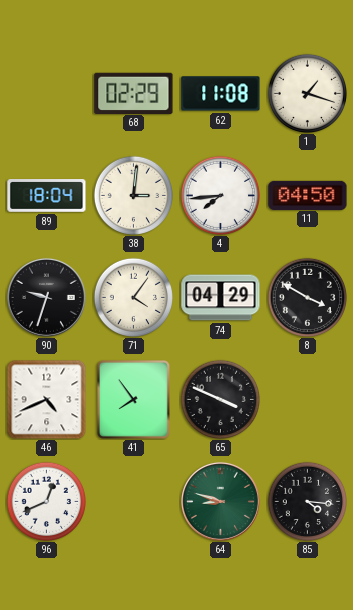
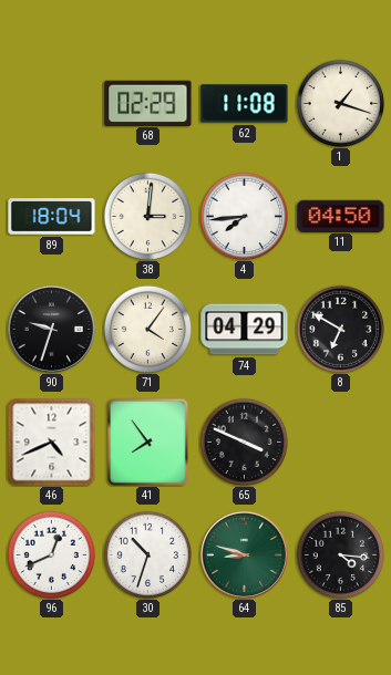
8: 3:50 -> 6:50
30: none -> 10:33
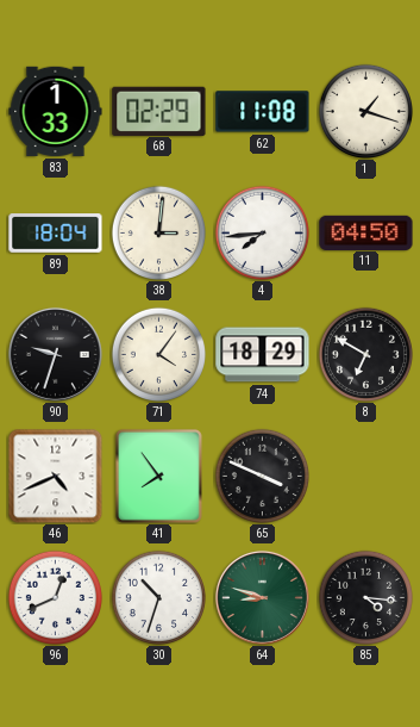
83: none -> 1:33
74: 04:29 -> 18:29
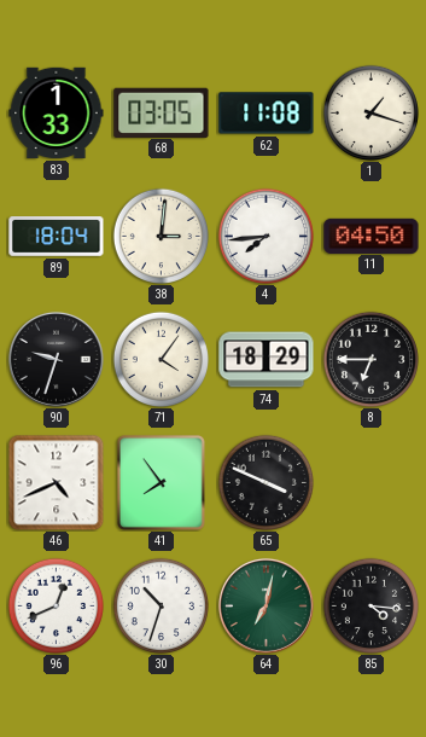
68: 02:29 -> 03:05
8: 6:50 -> 6:45
64: 8:48 -> 7:02
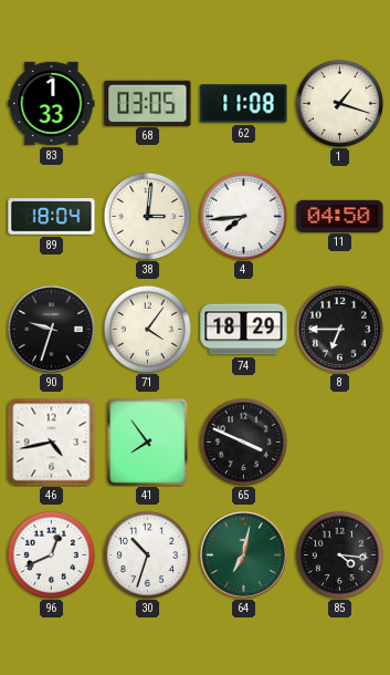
46: 4:41 -> 4:43
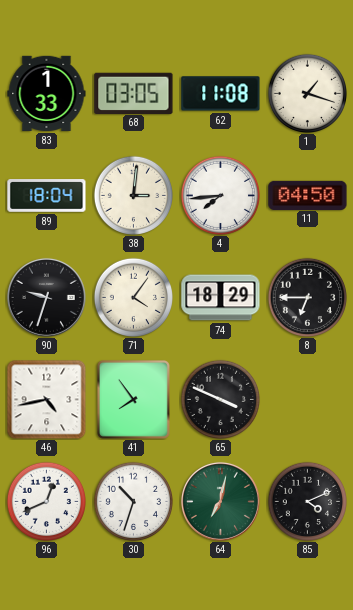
85: 4:16 -> 4:11
